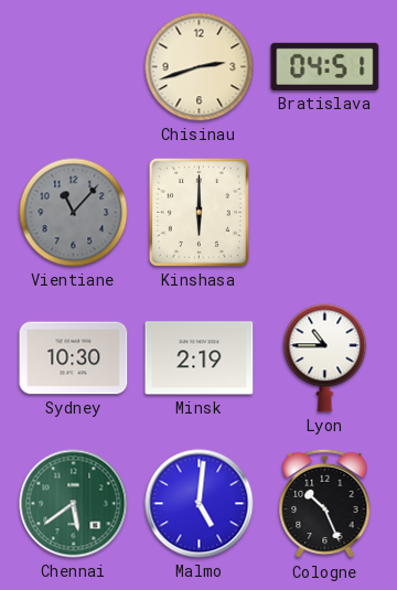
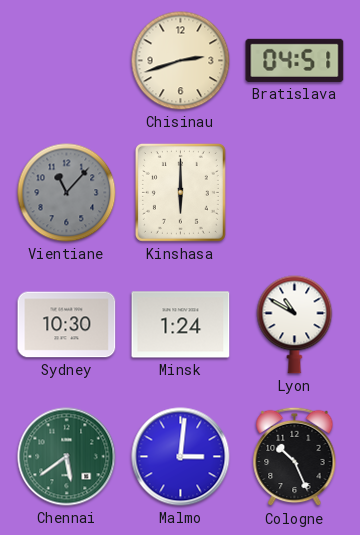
Minsk: 2:19 -> 1:24
Lyon: 10:45 -> 10:50
Malmo: 5:01 -> 3:01
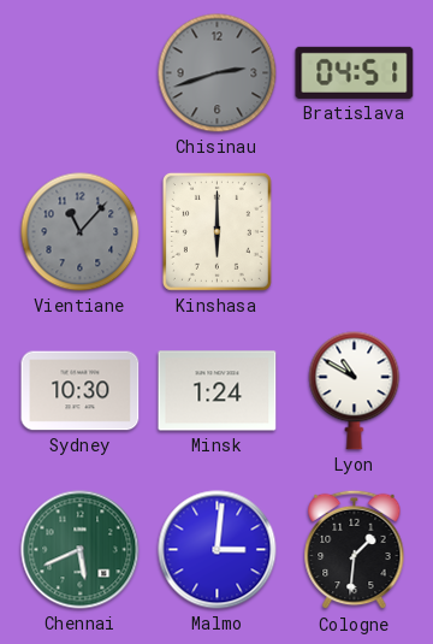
Chisinau dial: cream -> grey
Chennai: 5:39 -> 5:41
Cologne: 10:26 -> 1:31
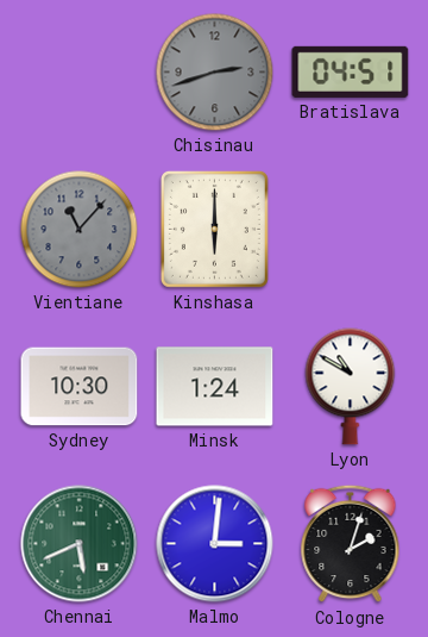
Cologne: 1:31 -> 2:03
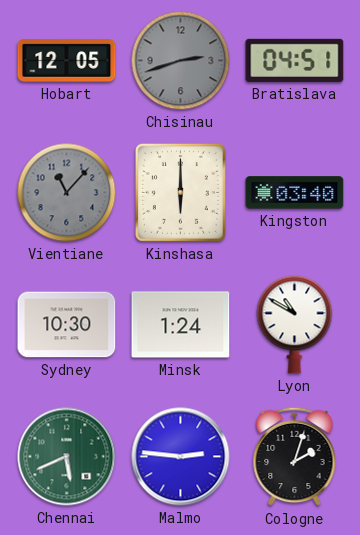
Hobart: none -> 12:05
Kingston: none -> 03:40
Malmo: 3:01 -> 2:46
